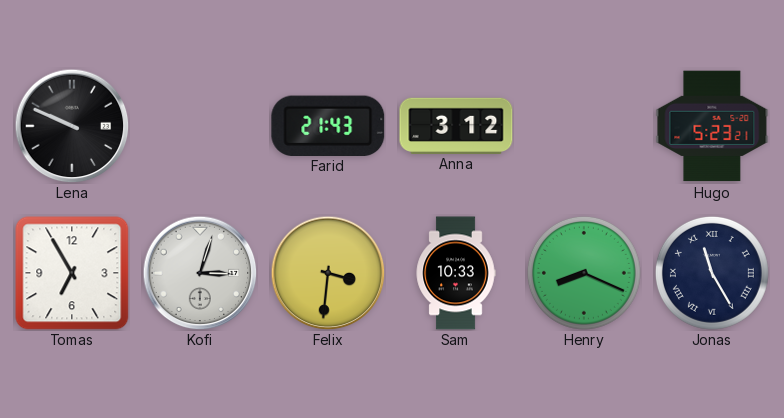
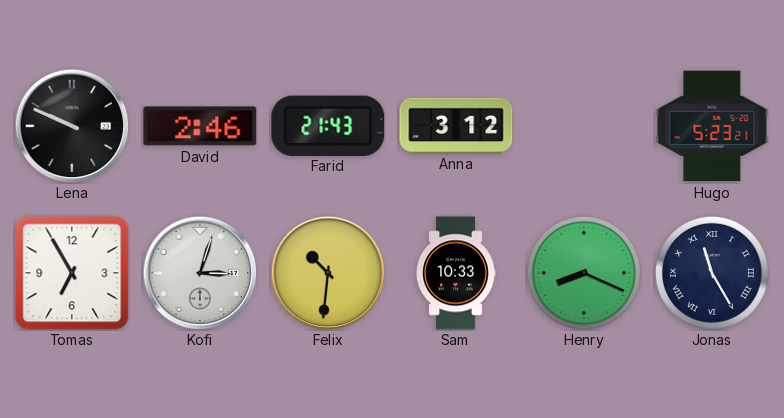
David: none -> 2:46
Felix: 3:31 -> 10:31
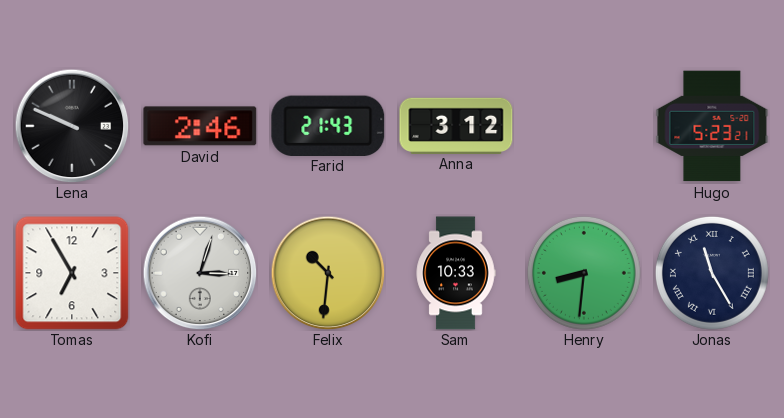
Henry: 8:19 -> 8:31
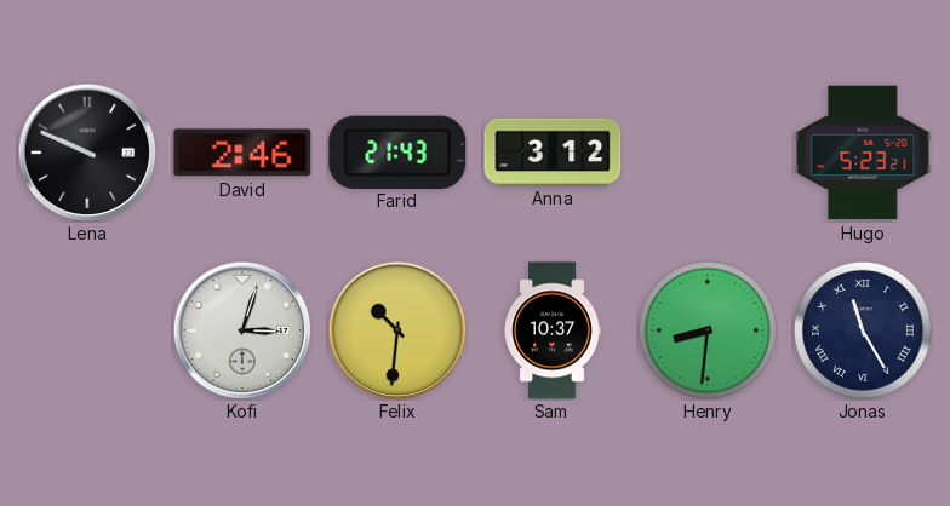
Tomas: 6:55 -> none
Sam: 10:33 -> 10:37
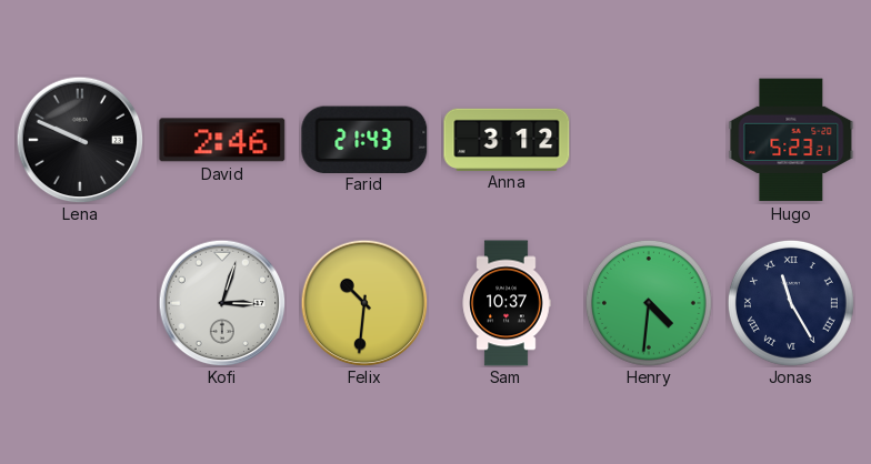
Henry: 8:31 -> 4:31
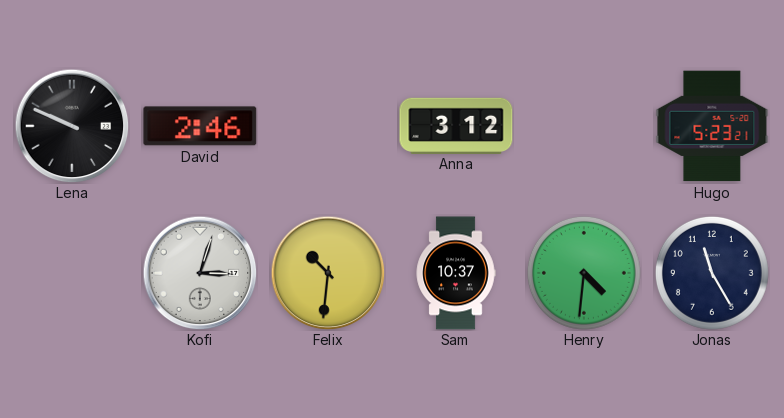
Farid: 21:43 -> none
Jonas numerals: Roman -> Arabic
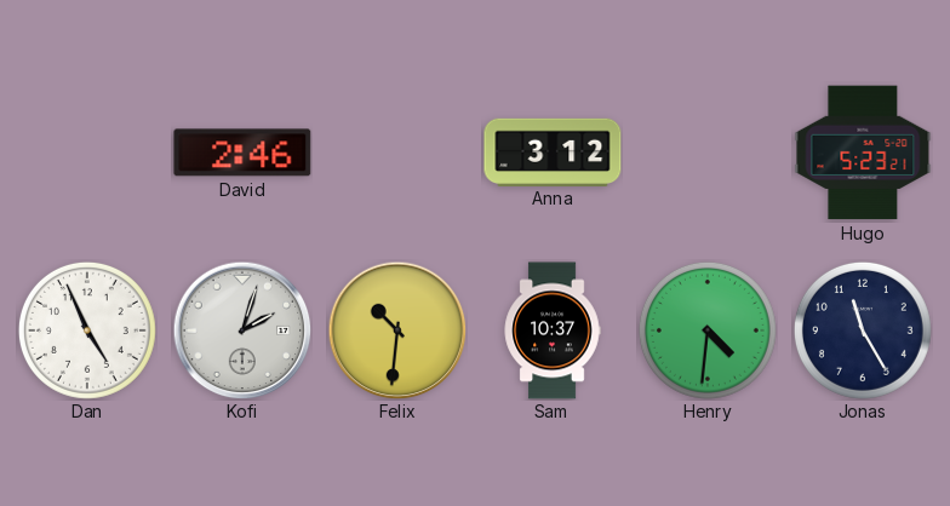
Lena: 9:49 -> none
Dan: none -> 4:56
Kofi: 3:03 -> 2:03
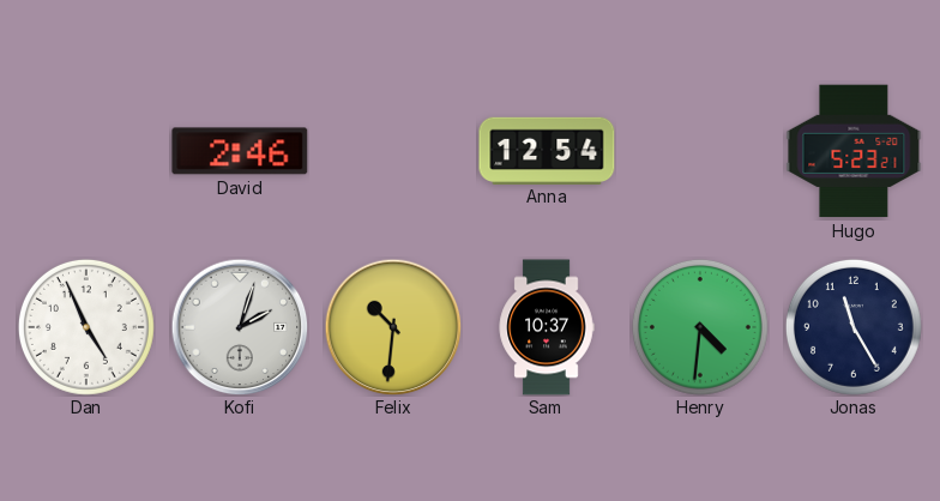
Anna: 3:12 -> 12:54
